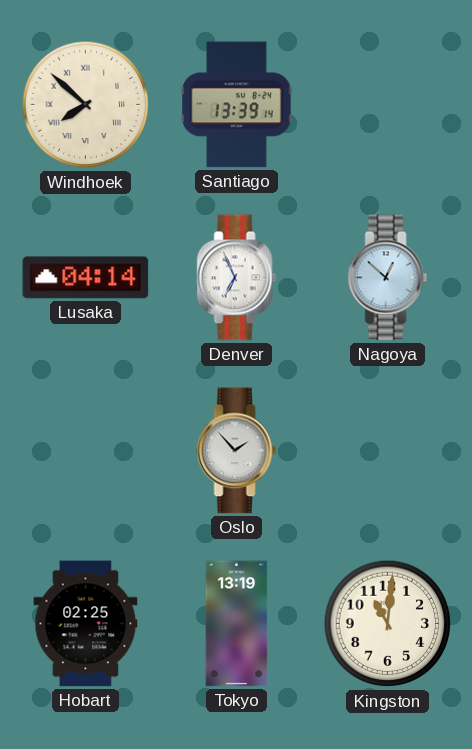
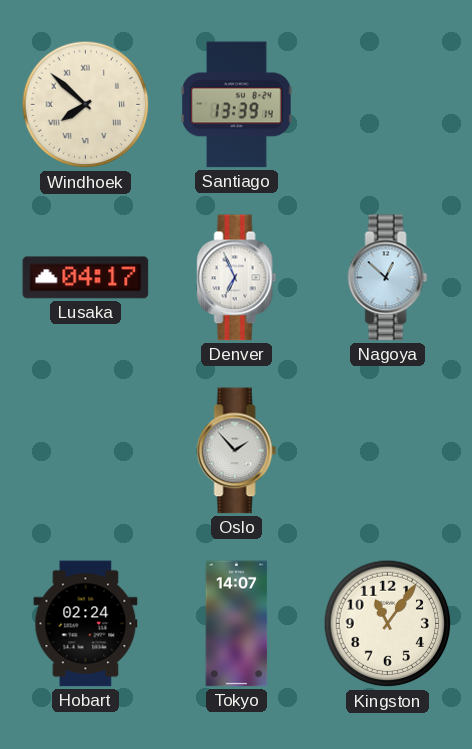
Lusaka: 04:14 -> 04:17
Hobart: 02:25 -> 02:24
Tokyo: 13:19 -> 14:07
Kingston: 11:01 -> 11:06
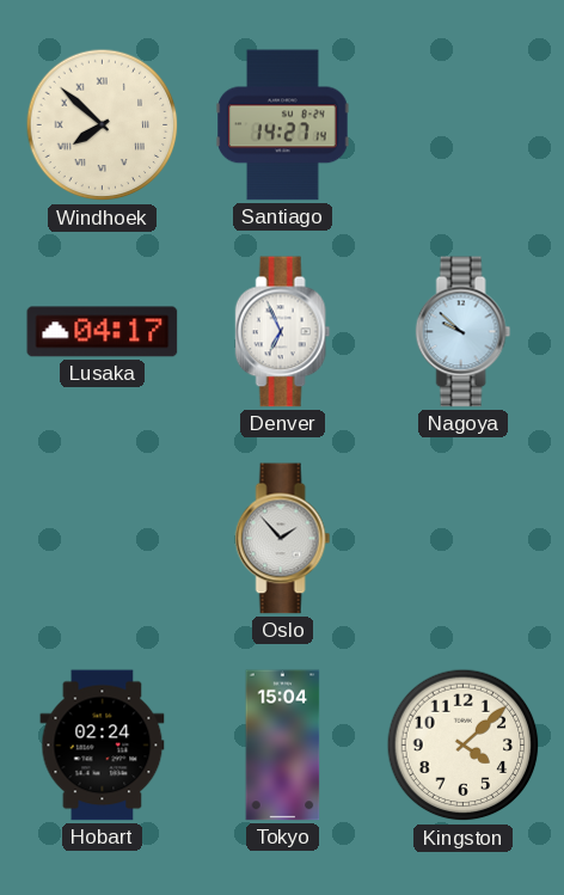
Santiago: 13:39 -> 14:27
Nagoya: 12:52 -> 9:52
Tokyo: 14:07 -> 15:04
Kingston: 11:06 -> 4:08
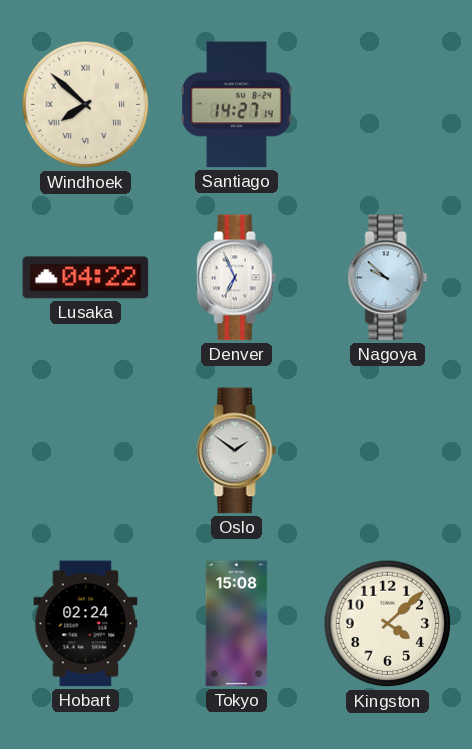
Lusaka: 04:17 -> 04:22
Oslo: 1:53 -> 1:51
Tokyo: 15:04 -> 15:08
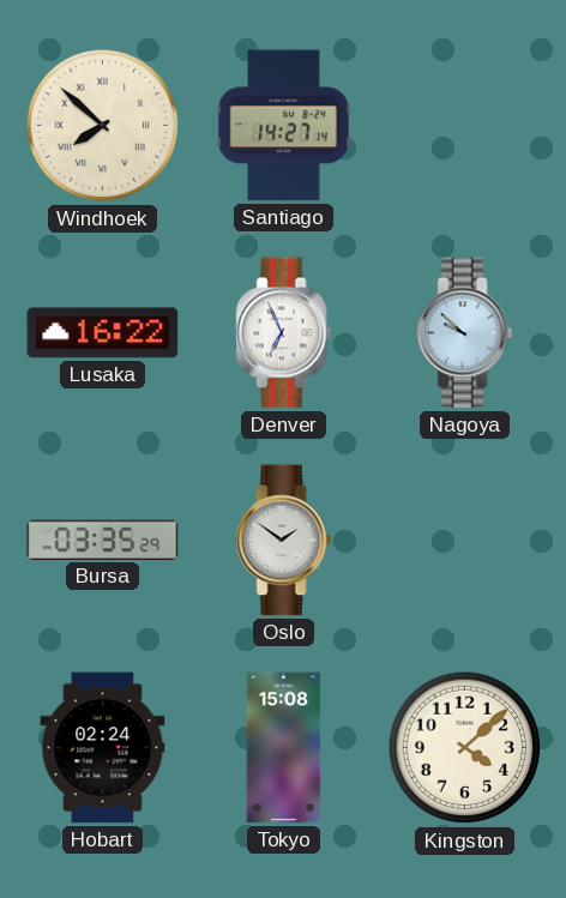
Lusaka: 04:22 -> 16:22
Bursa: none -> 03:35
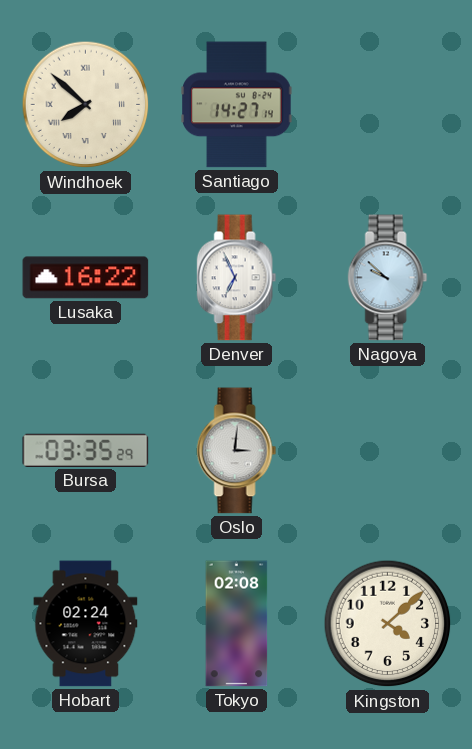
Oslo: 1:51 -> 3:01
Tokyo: 15:08 -> 02:08
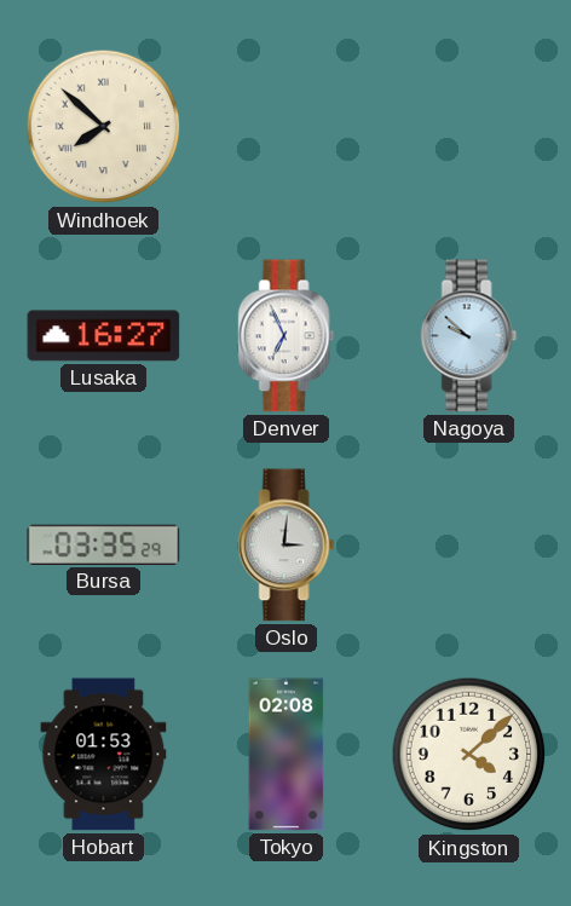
Santiago: 14:27 -> none
Lusaka: 16:22 -> 16:27
Hobart: 02:24 -> 01:53
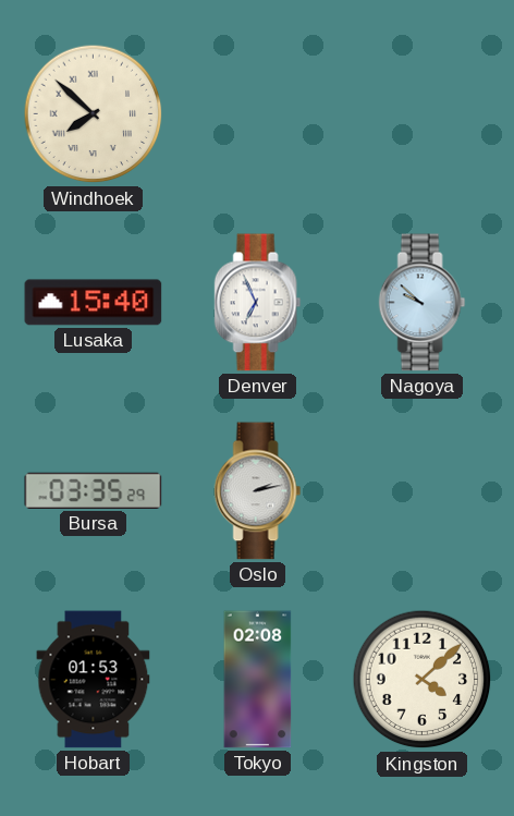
Lusaka: 16:27 -> 15:40
Oslo: 3:01 -> 2:13
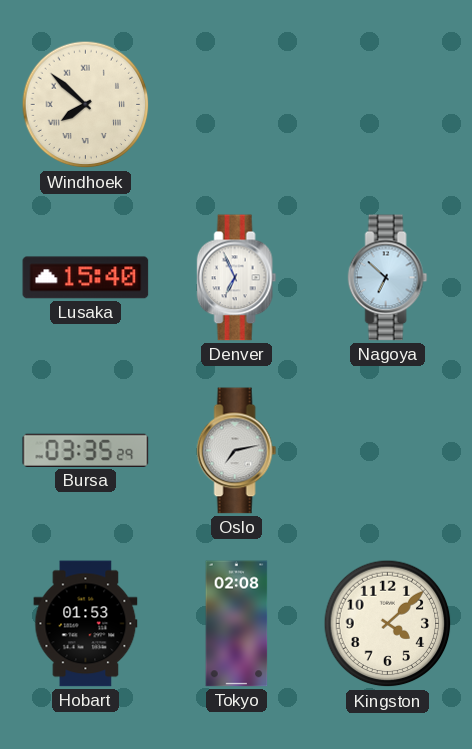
Nagoya: 9:52 -> 6:52
Oslo: 2:13 -> 7:13
